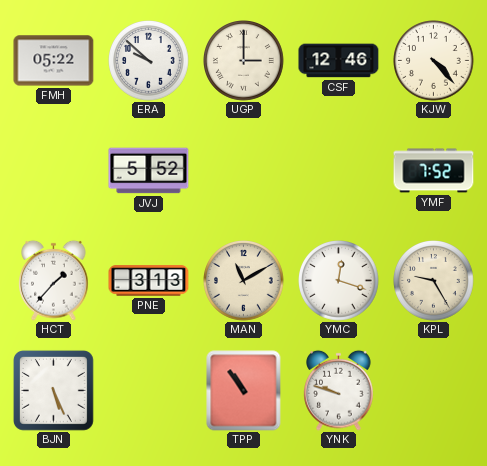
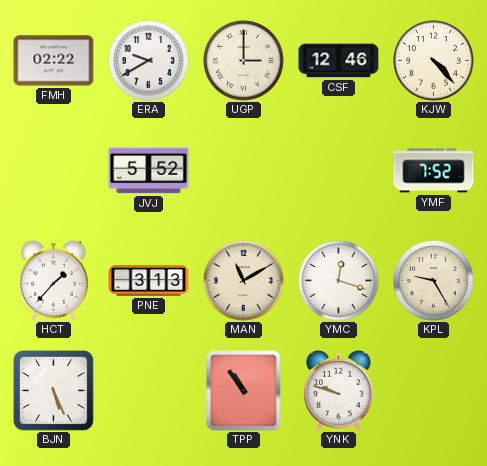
FMH: 05:22 -> 02:22
ERA: 9:52 -> 9:40
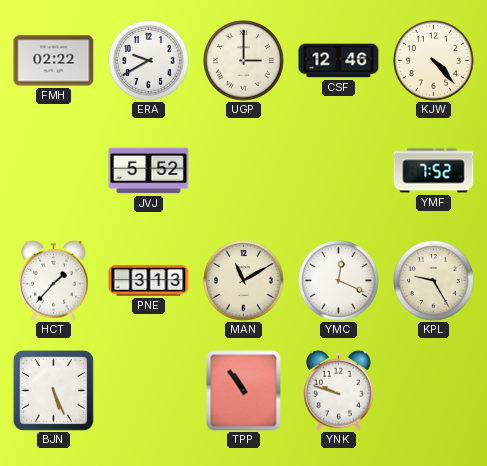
YMC: 12:18 -> 12:19
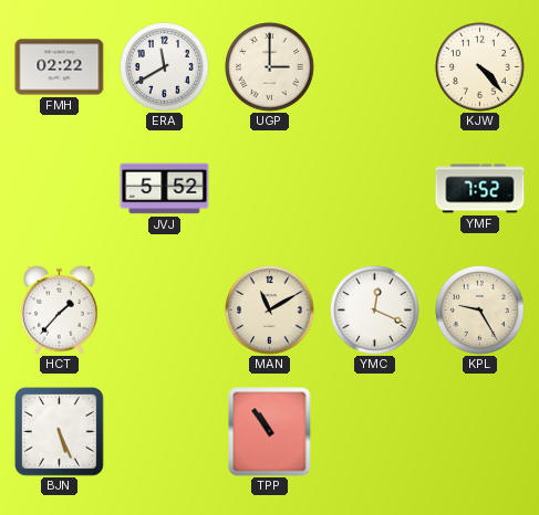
ERA: 9:40 -> 11:40
CSF: 12:46 -> none
PNE: 3:13 -> none
YNK: 9:48 -> none
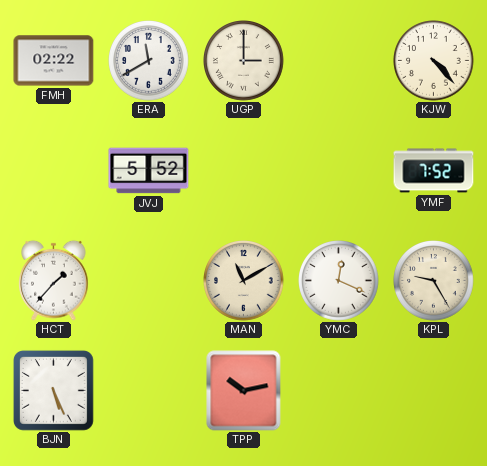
TPP: 10:54 -> 10:13
